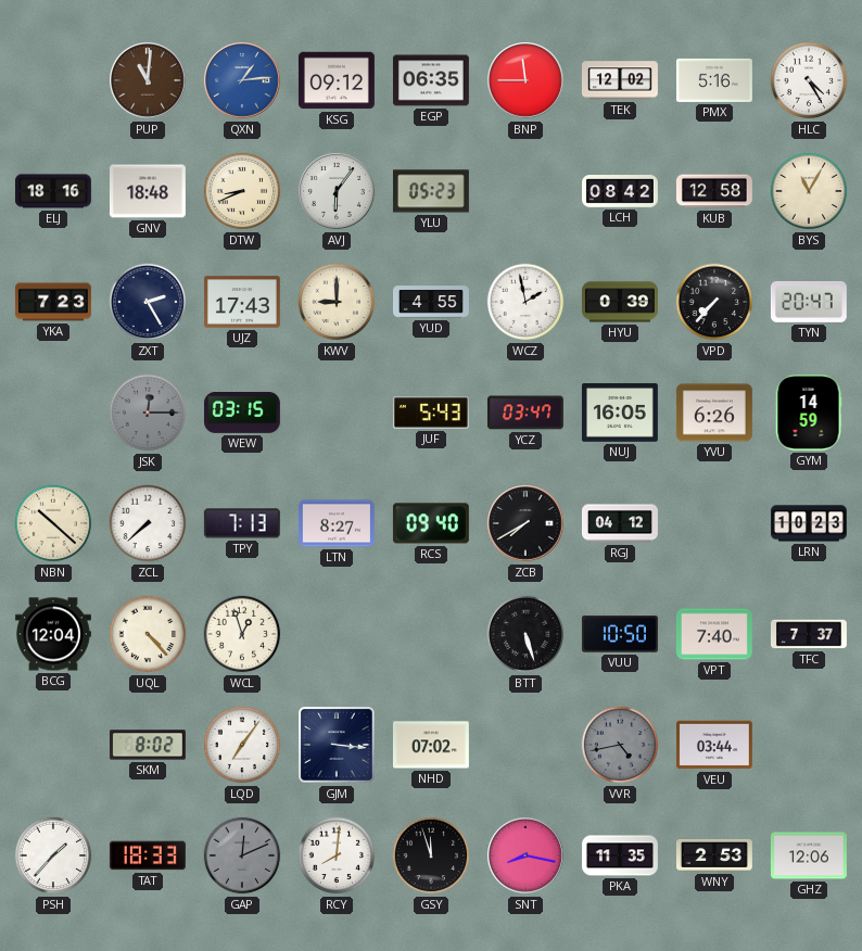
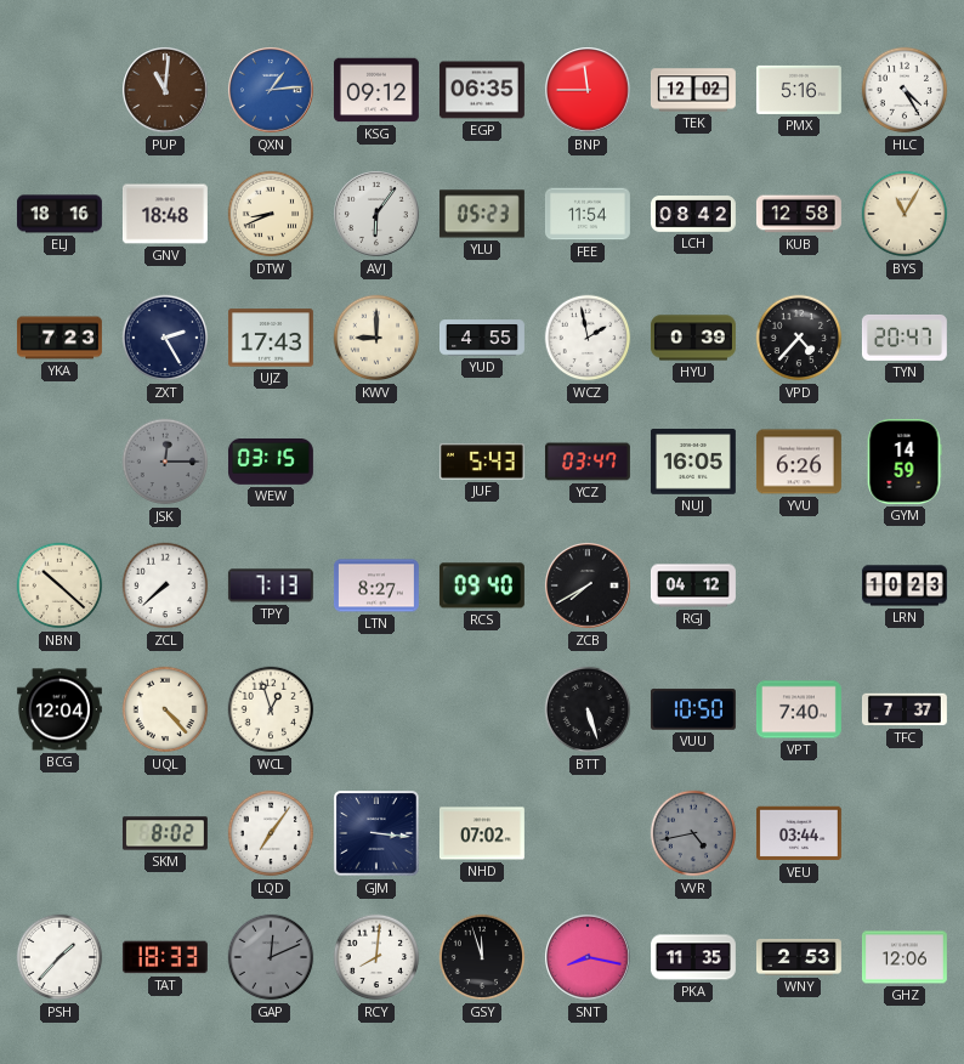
FEE: none -> 11:54
VPD: 7:37 -> 4:37
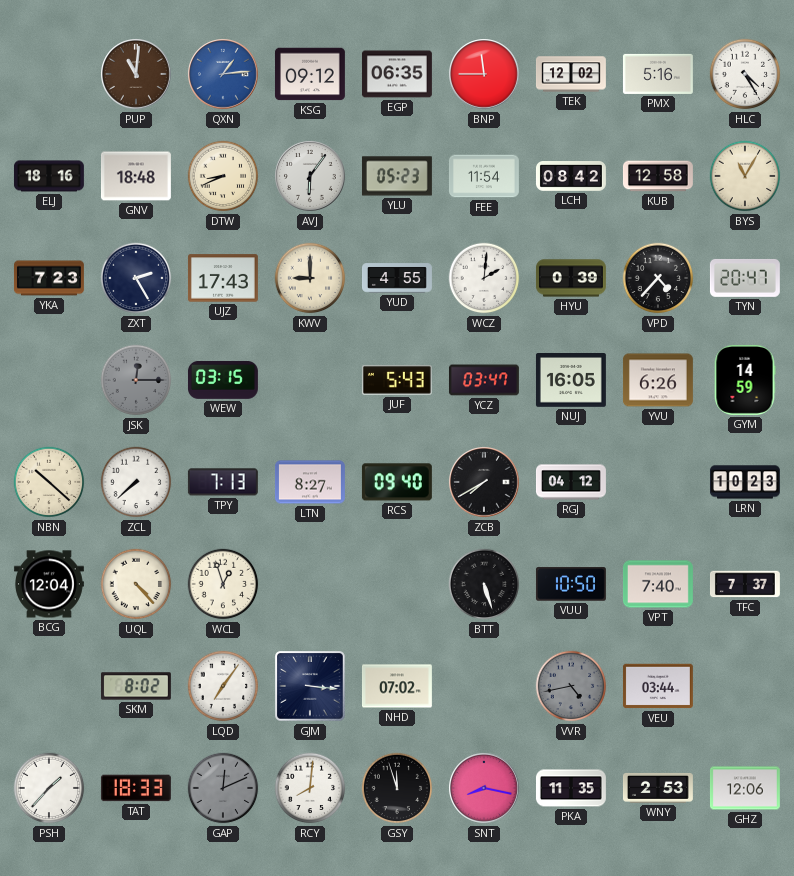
WCZ: 1:58 -> 2:01
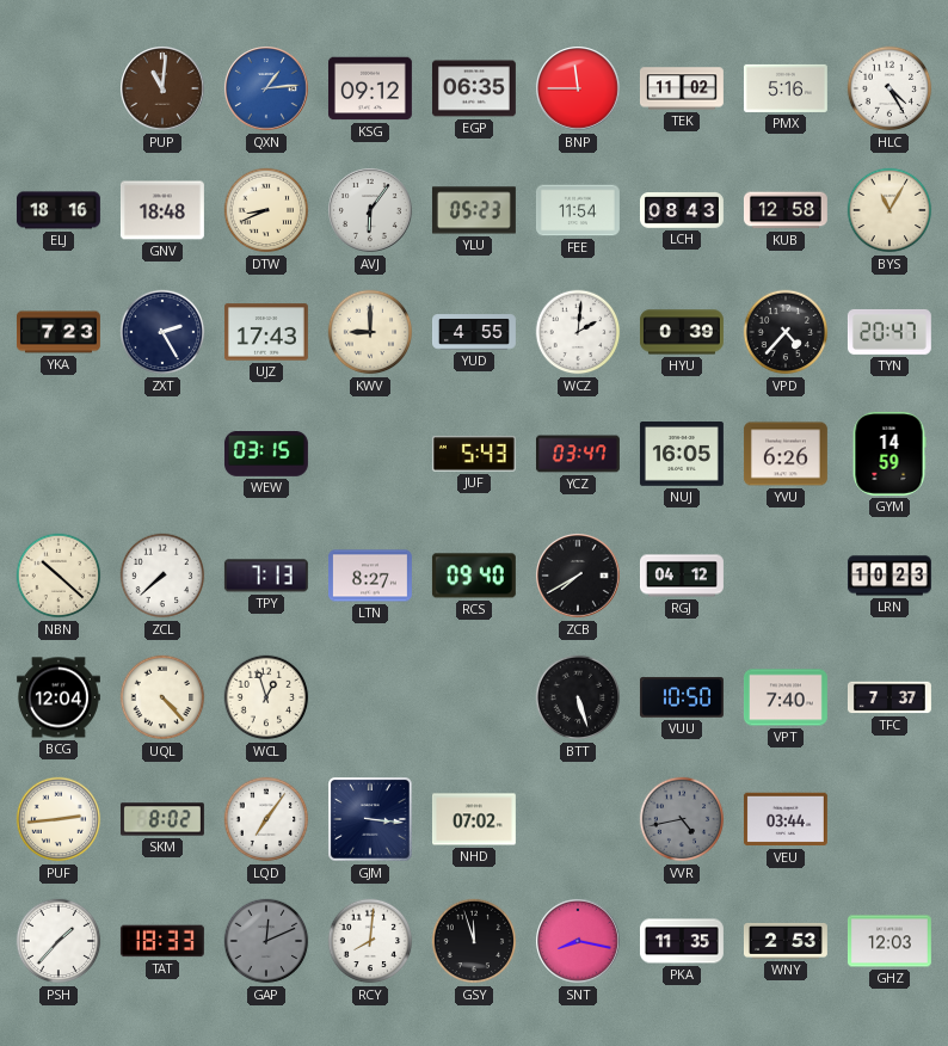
TEK: 12:02 -> 11:02
LCH: 08:42 -> 08:43
JSK: 12:15 -> none
PUF: none -> 2:44
GHZ: 12:06 -> 12:03
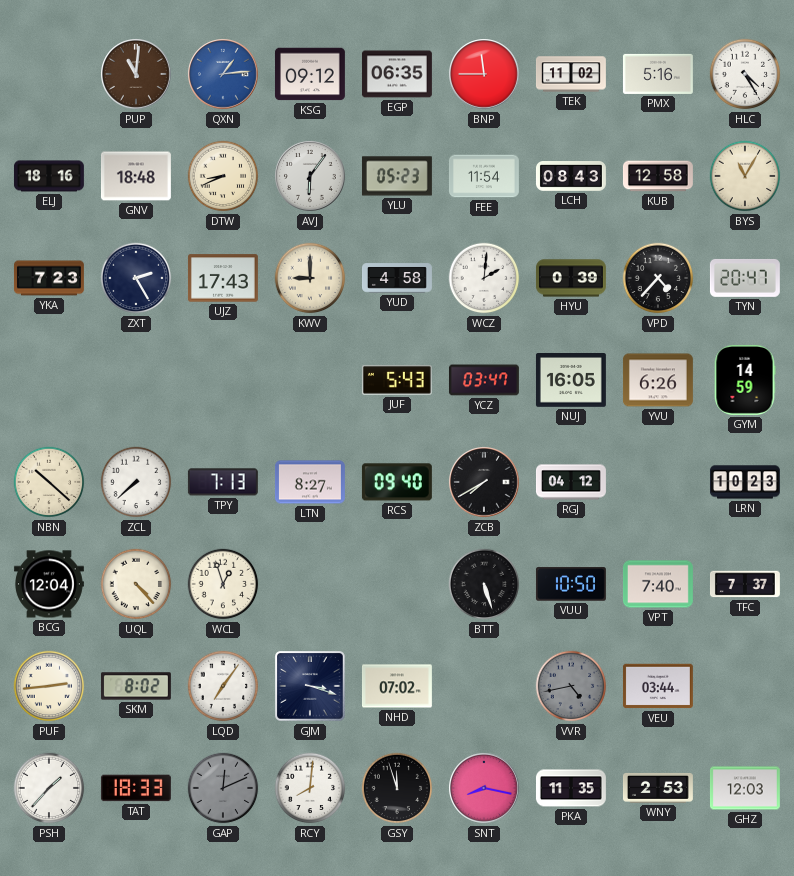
YUD: 4:55 -> 4:58
WEW: 03:15 -> none
GJM: 3:16 -> 3:18
